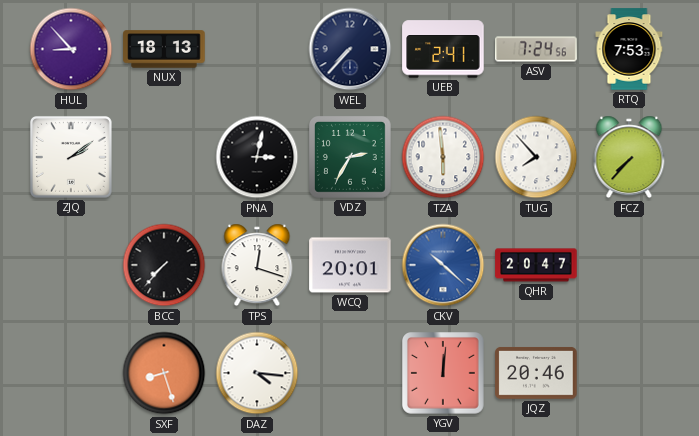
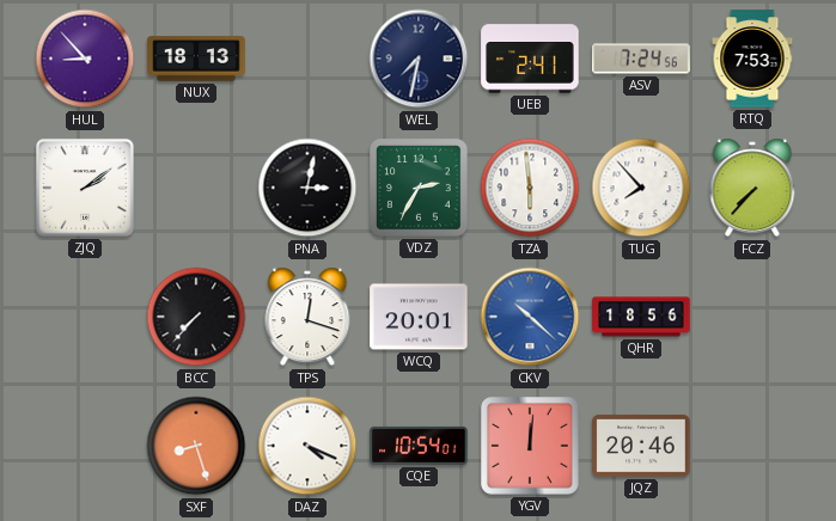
WEL: 7:37 -> 7:32
QHR: 20:47 -> 18:56
DAZ: 4:16 -> 4:19
CQE: none -> 10:54
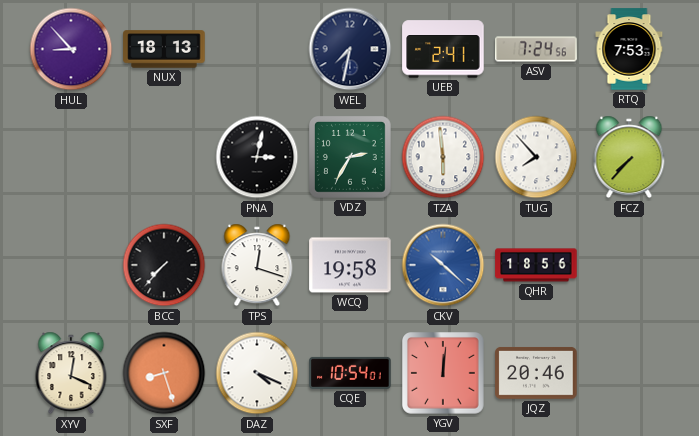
ZJQ: 2:09 -> none
WCQ: 20:01 -> 19:58
XYV: none -> 12:19
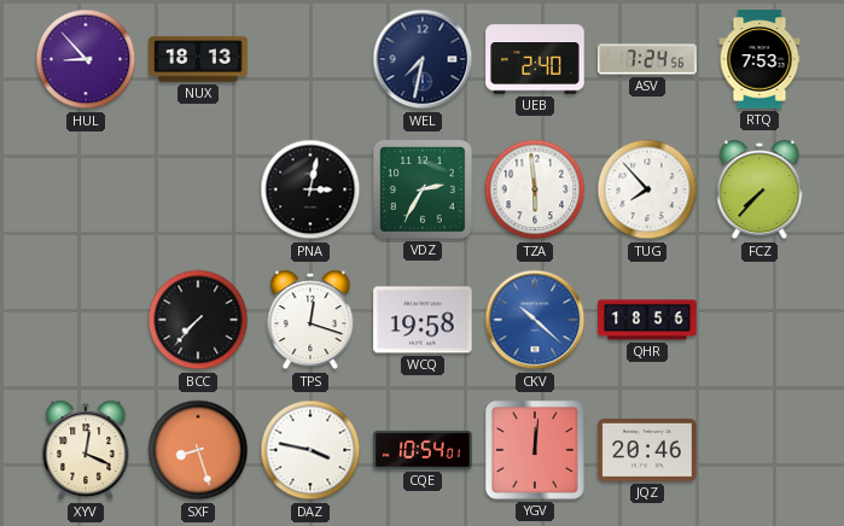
UEB: 2:41 -> 2:40
DAZ: 4:19 -> 3:47
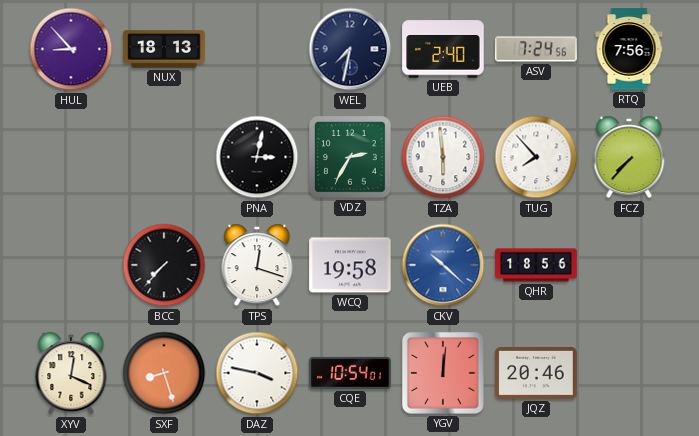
RTQ: 7:53 -> 7:56
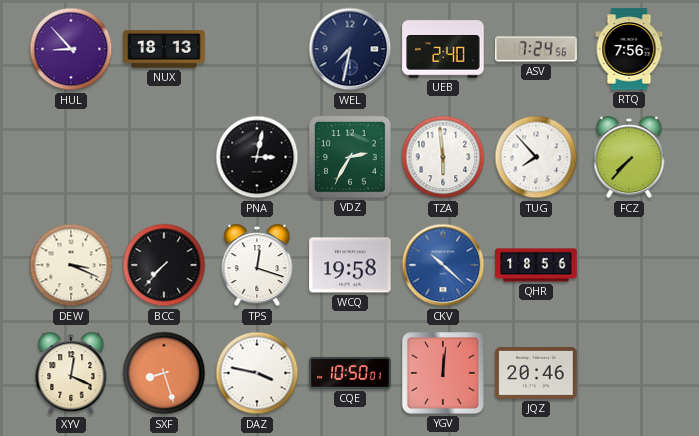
DEW: none -> 3:19
CQE: 10:54 -> 10:50
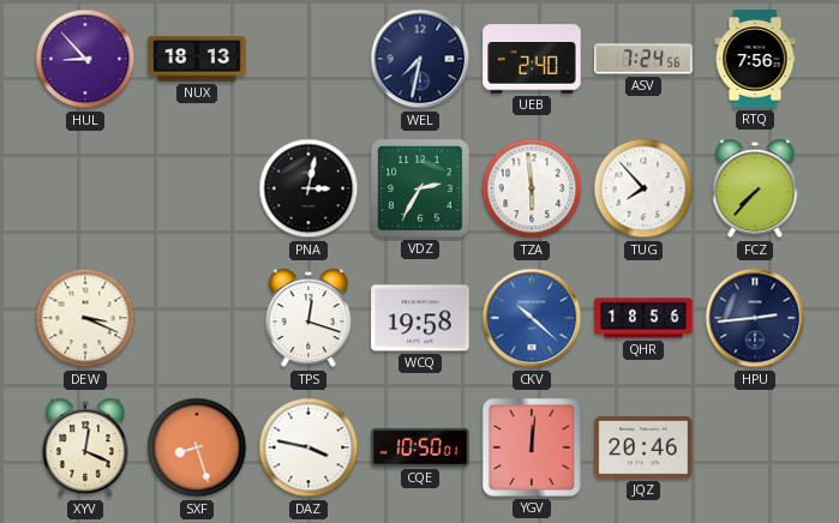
BCC: 7:37 -> none
HPU: none -> 2:44
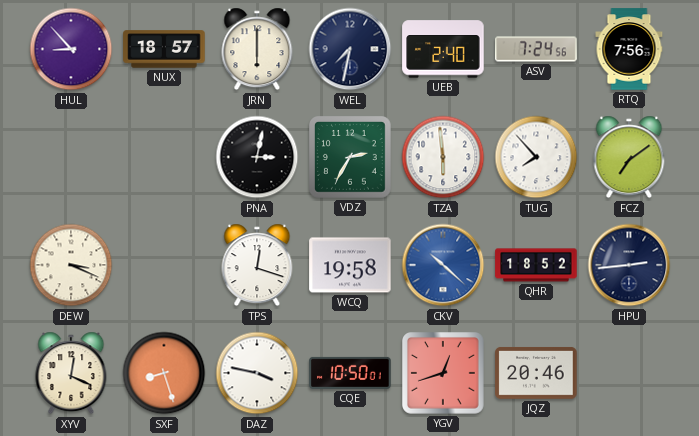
NUX: 18:13 -> 18:57
JRN: none -> 6:00
FCZ: 7:37 -> 7:09
QHR: 18:56 -> 18:52
YGV: 12:01 -> 12:42
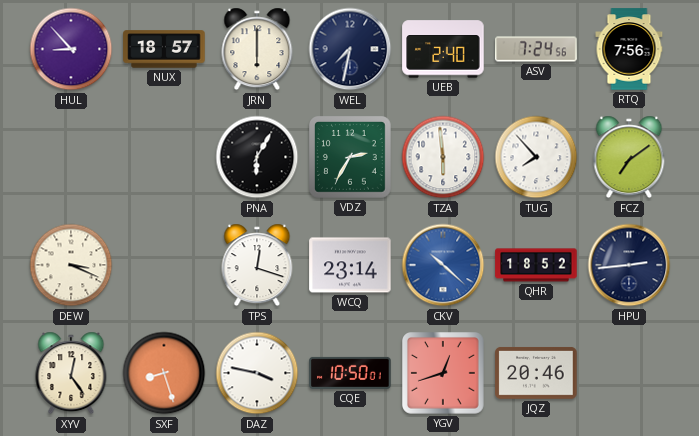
PNA: 3:02 -> 6:05
WCQ: 19:58 -> 23:14
XYV: 12:19 -> 12:24
